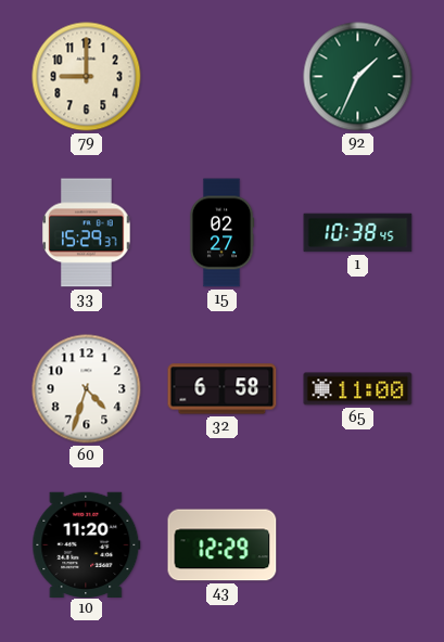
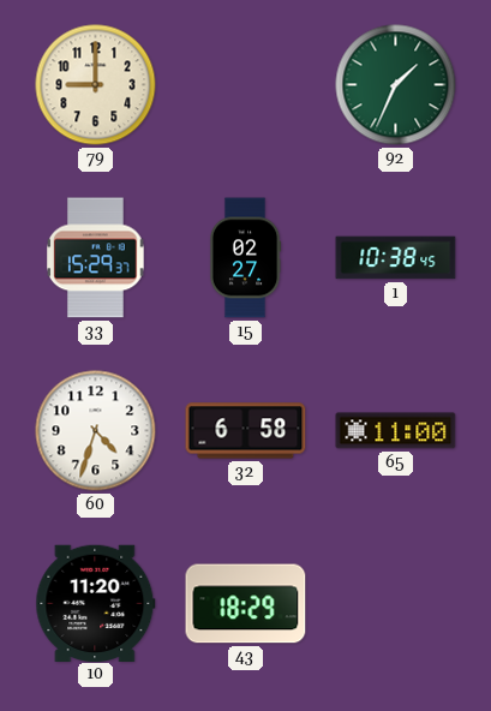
43: 12:29 -> 18:29
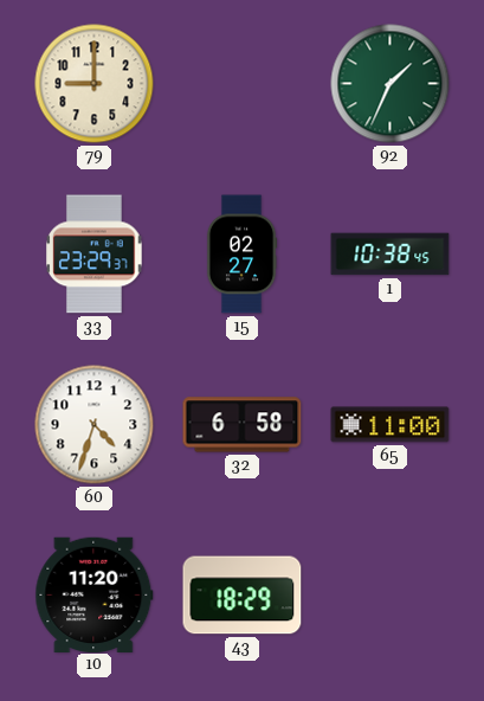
33: 15:29 -> 23:29
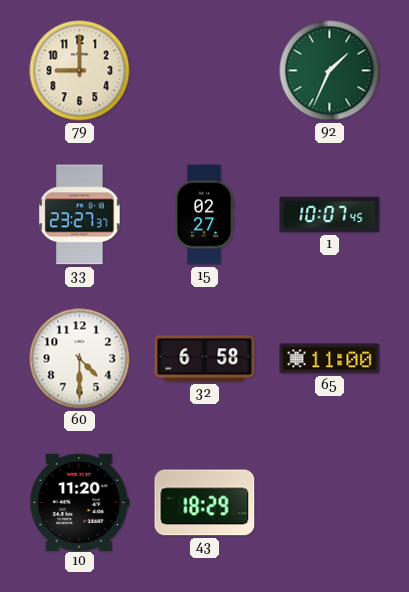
33: 23:29 -> 23:27
1: 10:38 -> 10:07
60: 4:33 -> 4:30
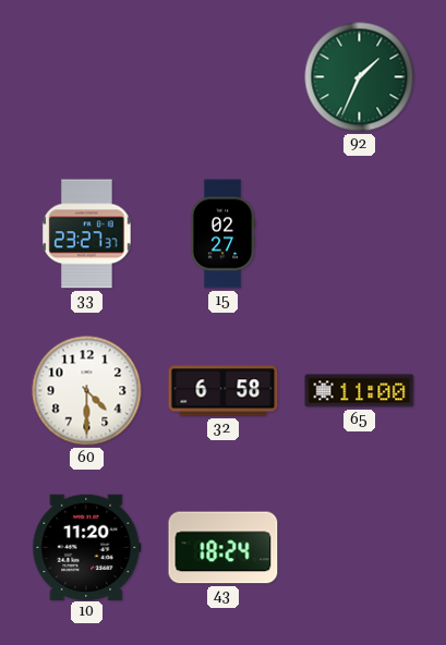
79: 9:00 -> none
1: 10:07 -> none
43: 18:29 -> 18:24
